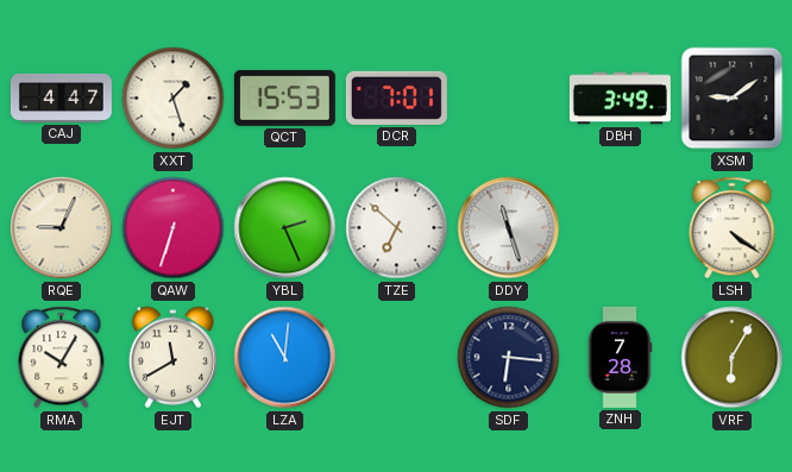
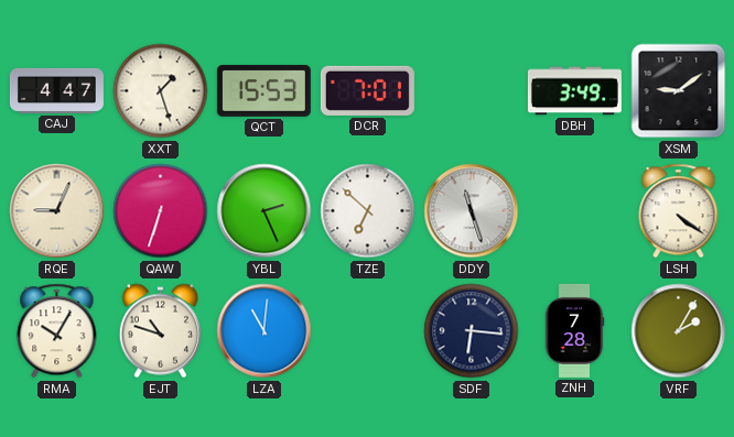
EJT: 11:40 -> 10:48
VRF: 6:05 -> 2:05
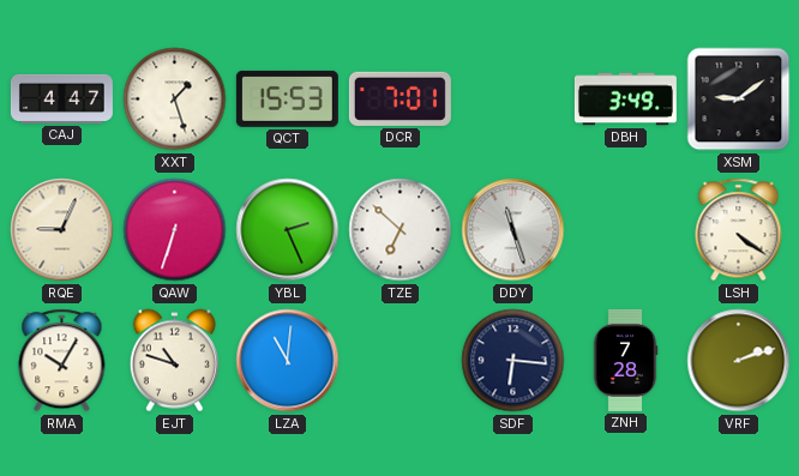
VRF: 2:05 -> 2:12
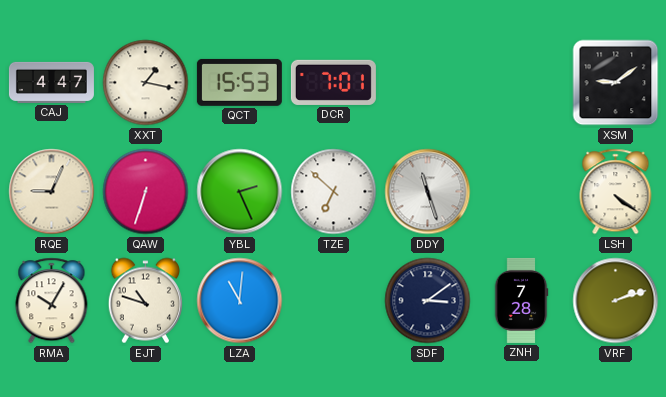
XXT: 1:27 -> 1:17
DBH: 3:49 -> none
SDF: 6:16 -> 3:09
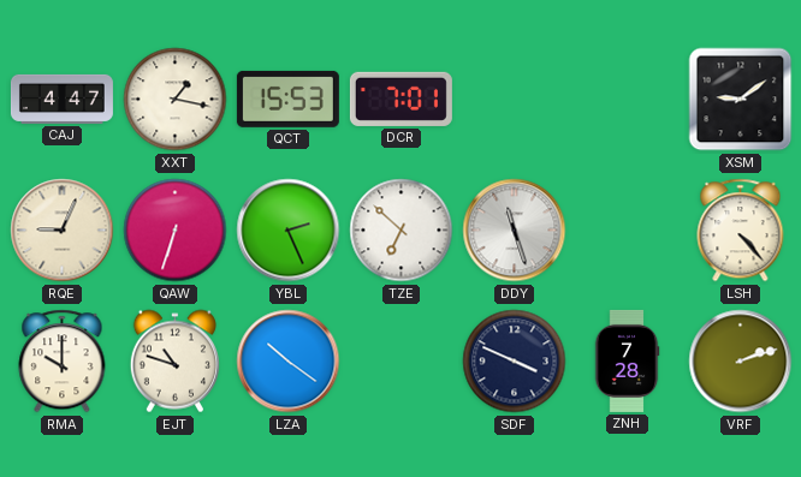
LSH: 4:21 -> 4:23
RMA: 10:05 -> 10:00
LZA: 11:01 -> 10:21
SDF: 3:09 -> 3:49
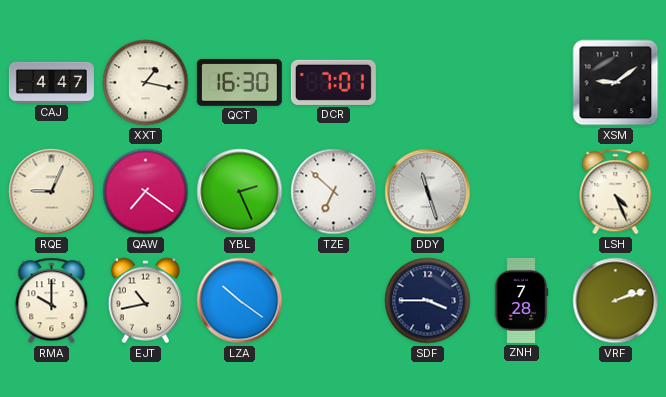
QCT: 15:53 -> 16:30
QAW: 6:33 -> 7:21
LSH: 4:23 -> 4:26
EJT: 10:48 -> 10:43
SDF: 3:49 -> 3:45
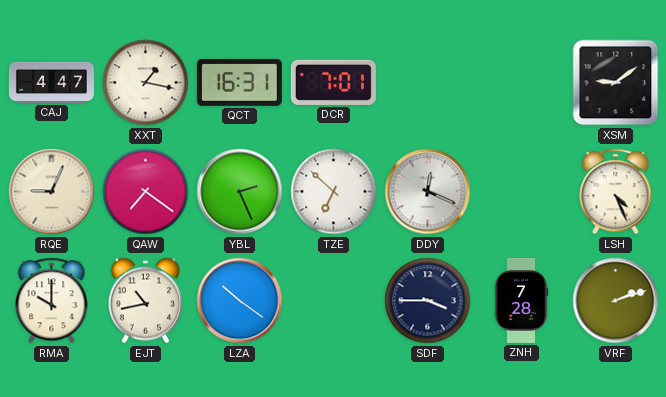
QCT: 16:30 -> 16:31
DDY: 11:27 -> 12:19
